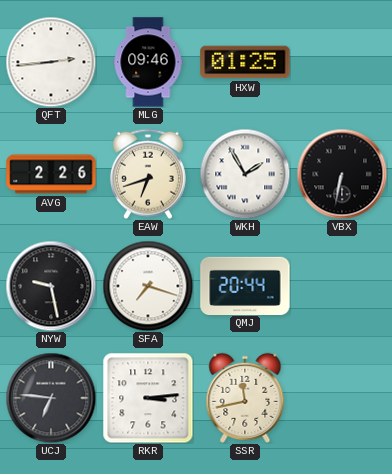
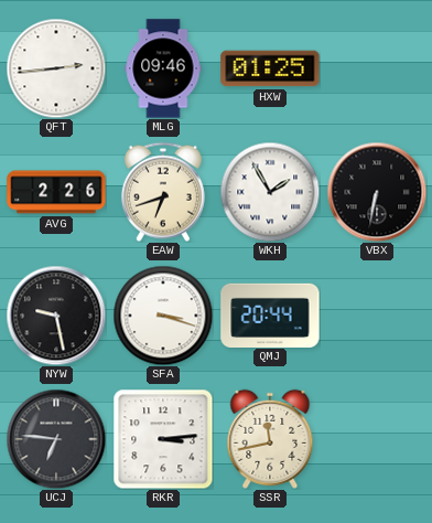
SFA: 7:18 -> 3:18
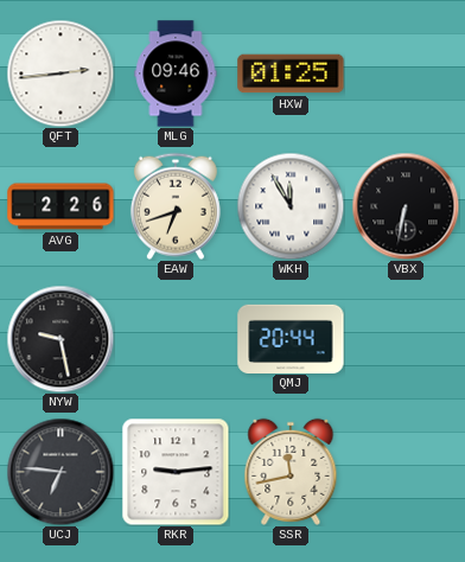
WKH: 1:55 -> 11:55
SFA: 3:18 -> none
RKR: 3:14 -> 9:14
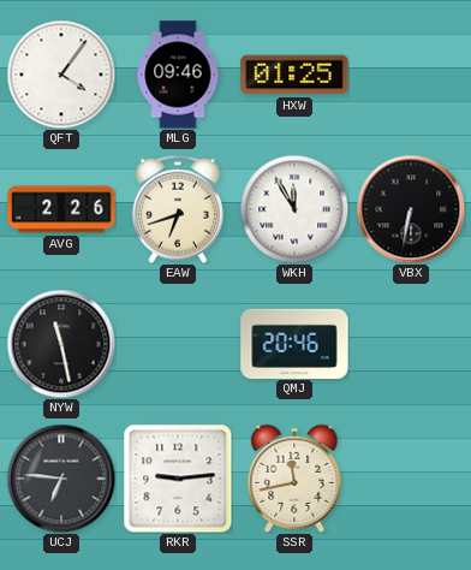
QFT: 2:44 -> 4:06
NYW: 9:28 -> 11:28
QMJ: 20:44 -> 20:46
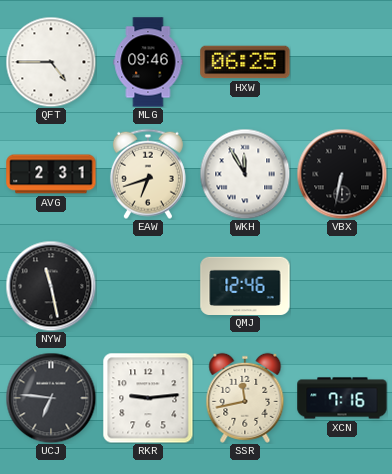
QFT: 4:06 -> 4:45
HXW: 01:25 -> 06:25
AVG: 2:26 -> 2:31
QMJ: 20:46 -> 12:46
XCN: none -> 7:16
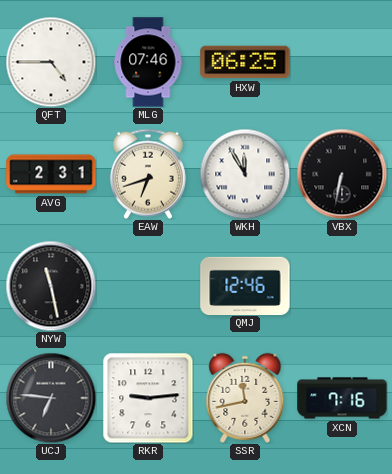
MLG: 09:46 -> 07:46
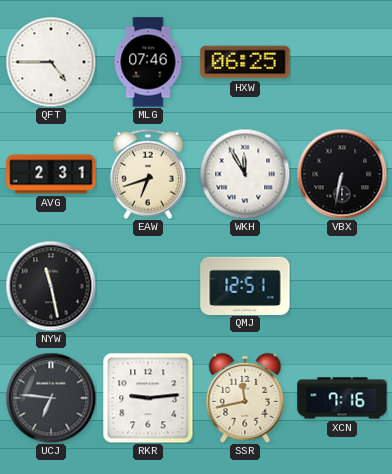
QMJ: 12:46 -> 12:51
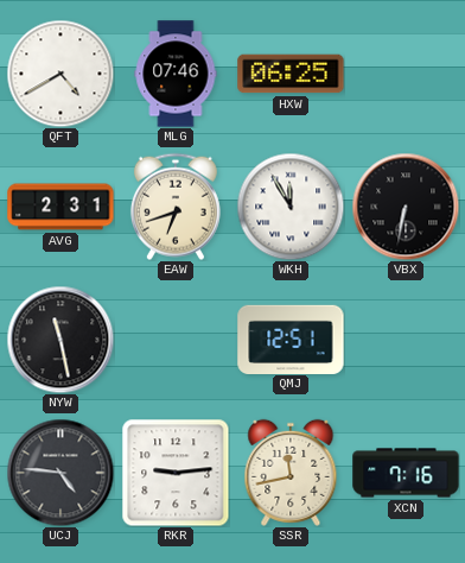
QFT: 4:45 -> 4:40
UCJ: 6:46 -> 4:46
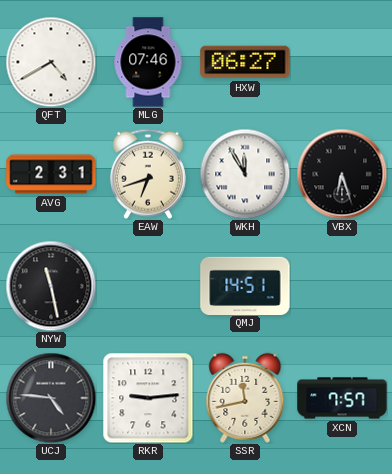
HXW: 06:25 -> 06:27
VBX: 6:32 -> 6:27
QMJ: 12:51 -> 14:51
XCN: 7:16 -> 7:57
